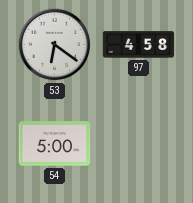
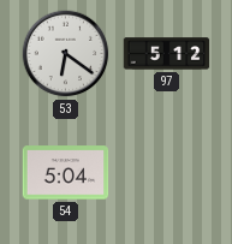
97: 4:58 -> 5:12
54: 5:00 -> 5:04
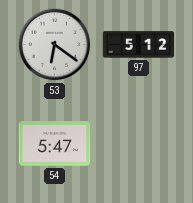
54: 5:04 -> 5:47
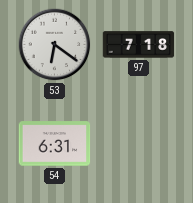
97: 5:12 -> 7:18
54: 5:47 -> 6:31
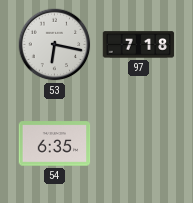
53: 6:21 -> 6:17
54: 6:31 -> 6:35
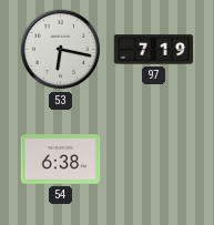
97: 7:18 -> 7:19
54: 6:35 -> 6:38
